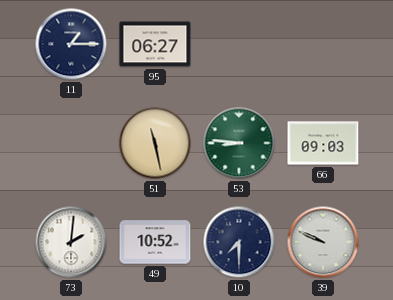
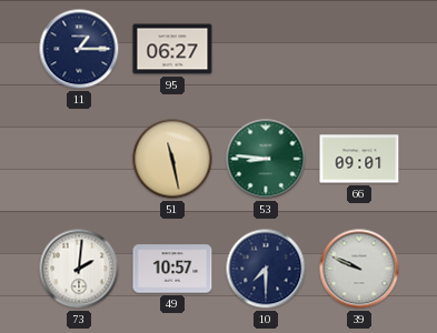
66: 09:03 -> 09:01
49: 10:52 -> 10:57
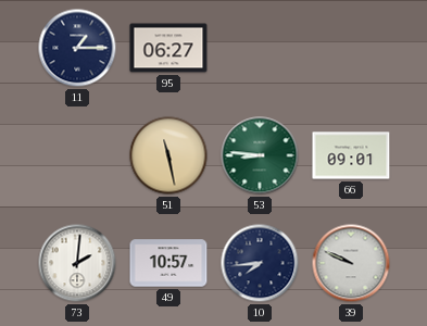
10: 7:30 -> 7:44
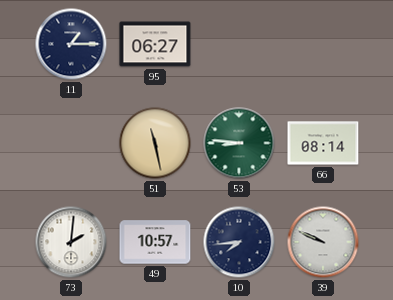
66: 09:01 -> 08:14
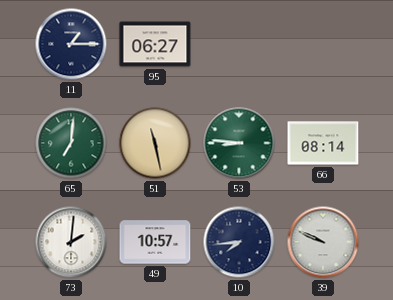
65: none -> 7:01
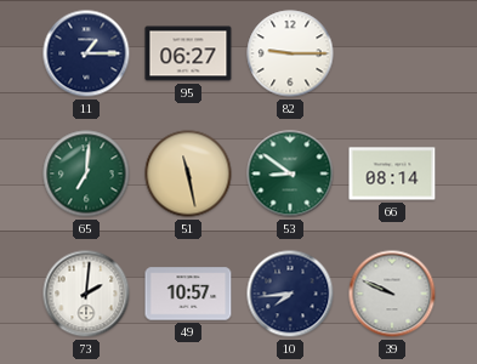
82: none -> 9:15
53: 8:46 -> 8:51
